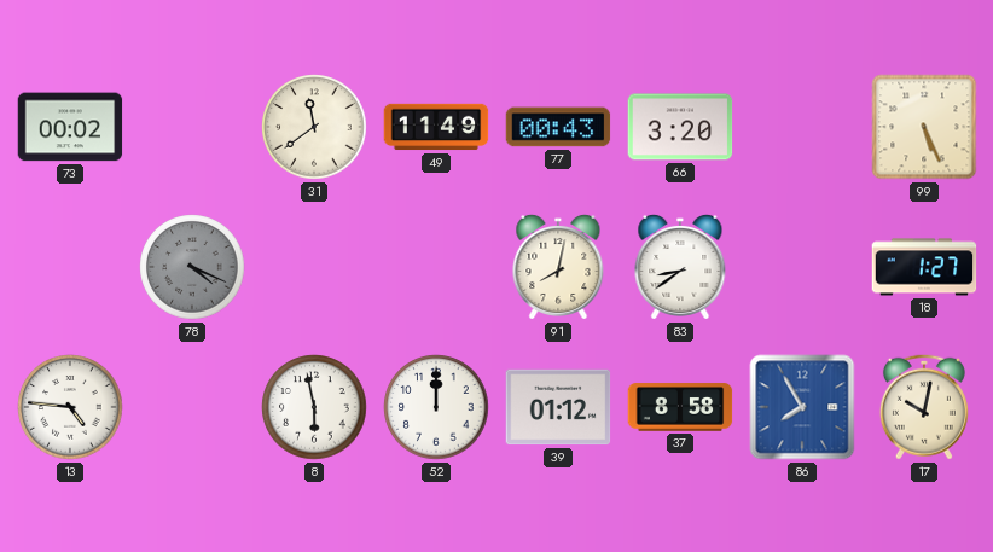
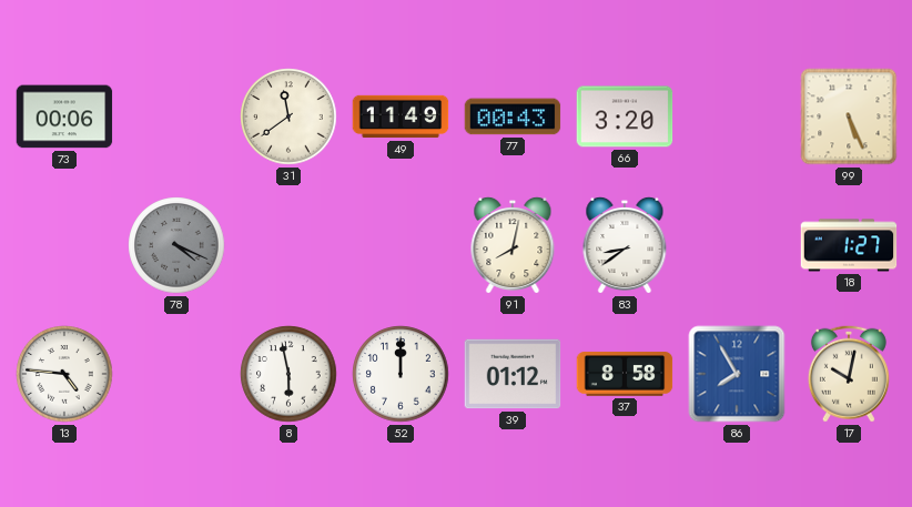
73: 00:02 -> 00:06
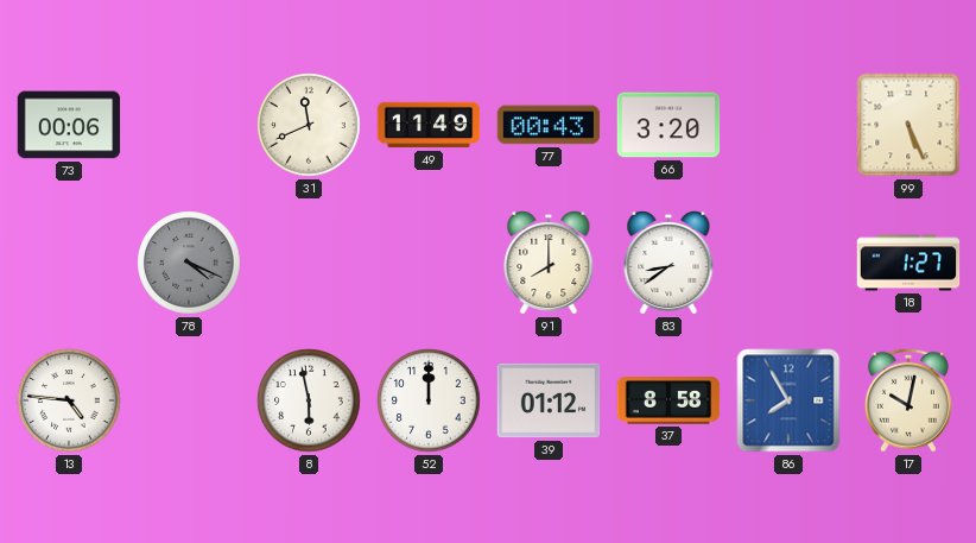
31: 11:39 -> 11:41
91: 8:02 -> 8:00
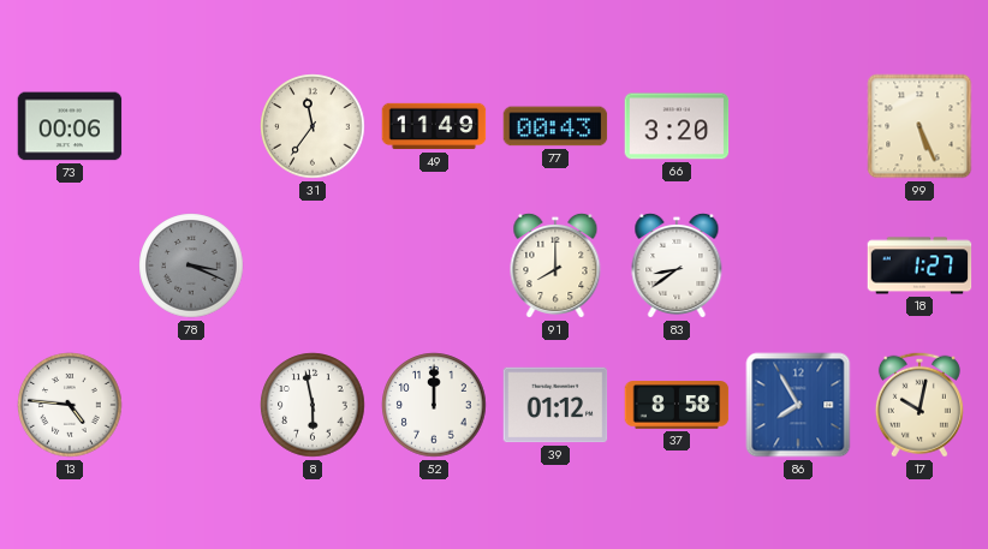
31: 11:41 -> 11:36
78: 4:19 -> 3:19
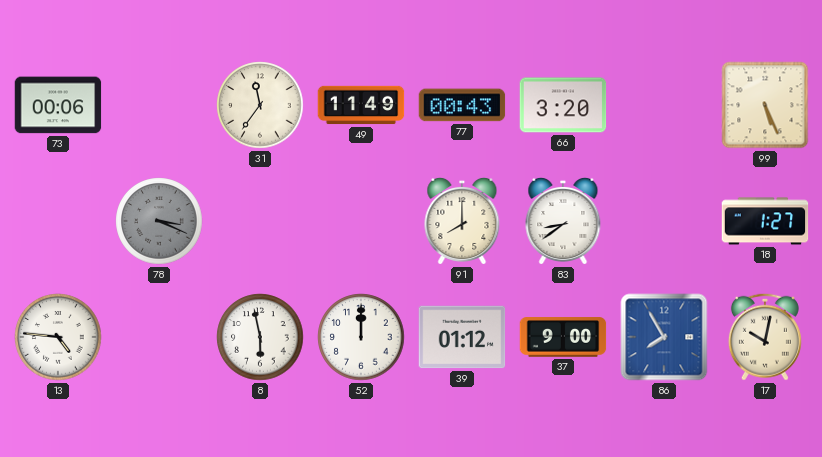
37: 8:58 -> 9:00
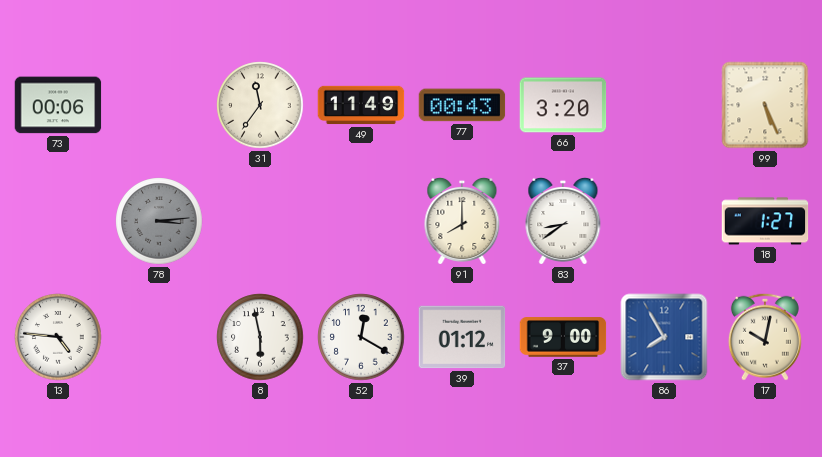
78: 3:19 -> 3:14
52: 12:00 -> 12:20
